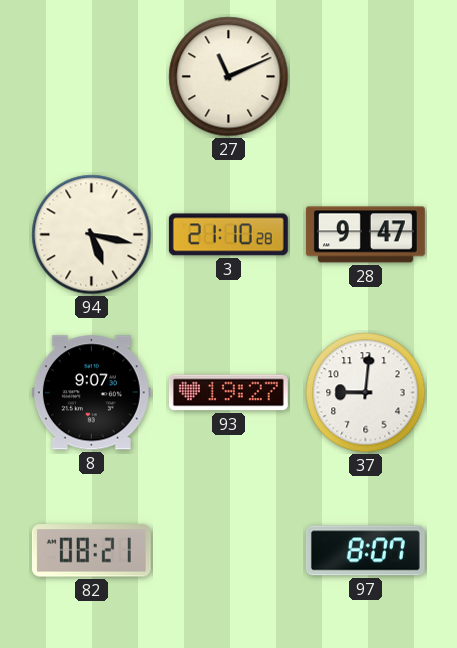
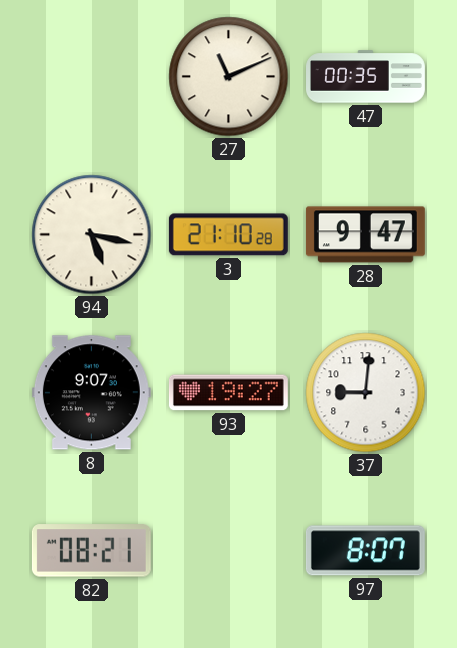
47: none -> 00:35
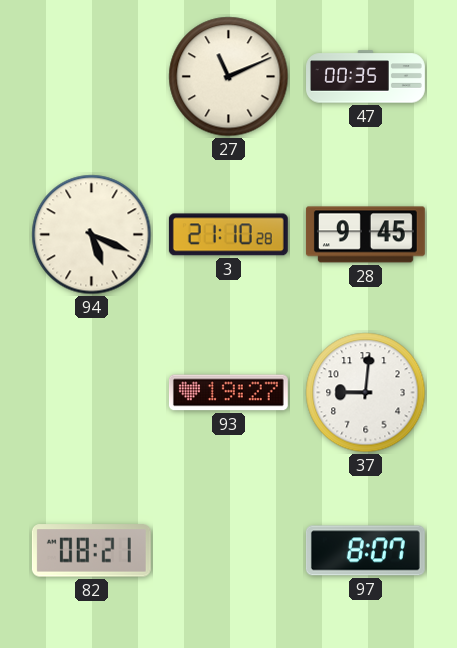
94: 5:17 -> 5:19
28: 9:47 -> 9:45
8: 9:07 -> none
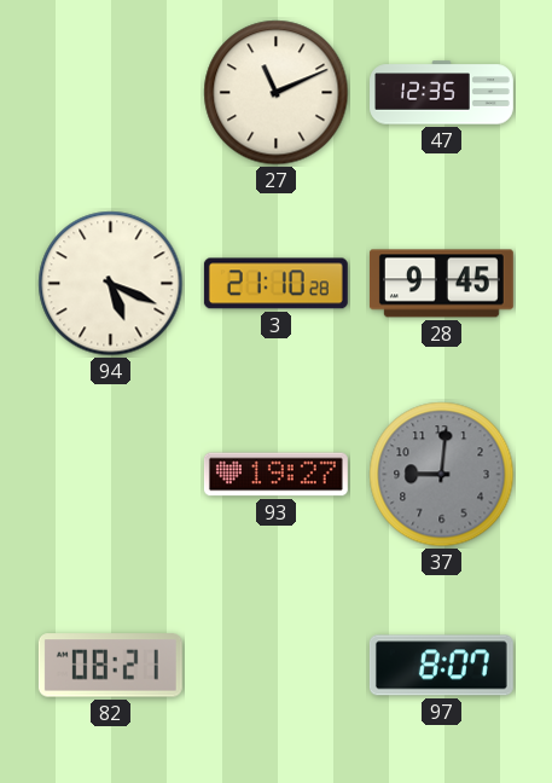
47: 00:35 -> 12:35
37 dial: white -> grey
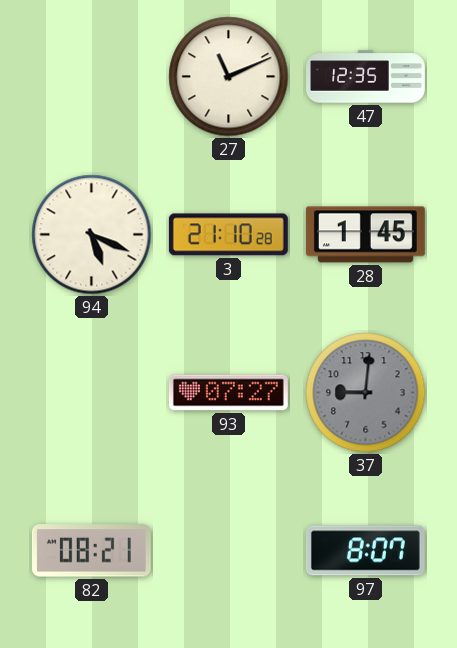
28: 9:45 -> 1:45
93: 19:27 -> 07:27
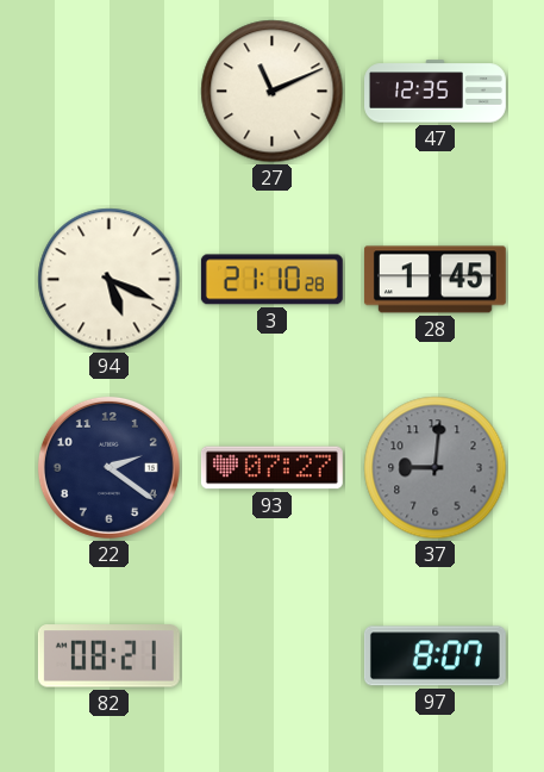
22: none -> 2:21
